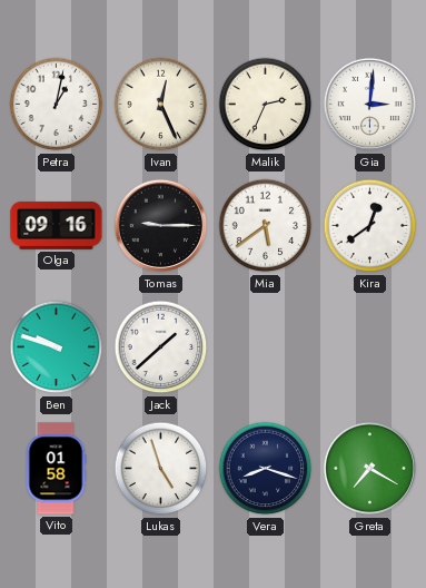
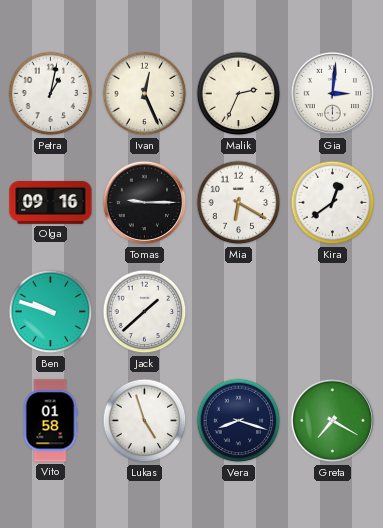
Mia: 5:39 -> 6:20
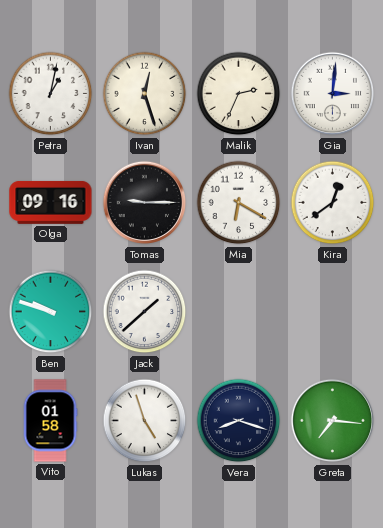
Ivan: 12:26 -> 12:27
Greta: 7:20 -> 7:16
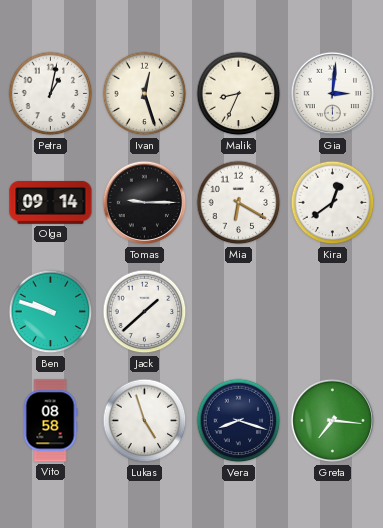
Malik: 2:34 -> 8:34
Olga: 09:16 -> 09:14
Vito: 01:58 -> 08:58
